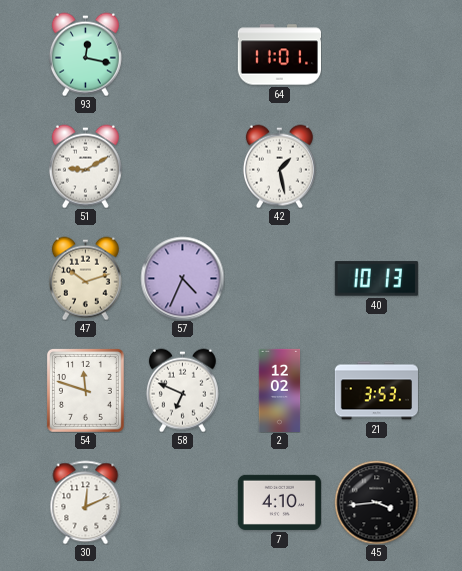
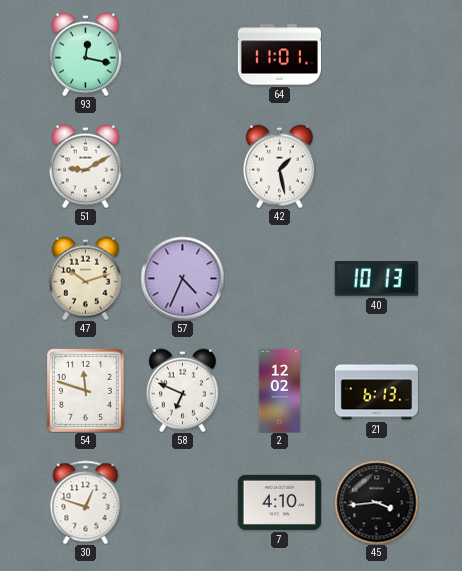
21: 3:53 -> 6:13
30: 12:11 -> 12:48
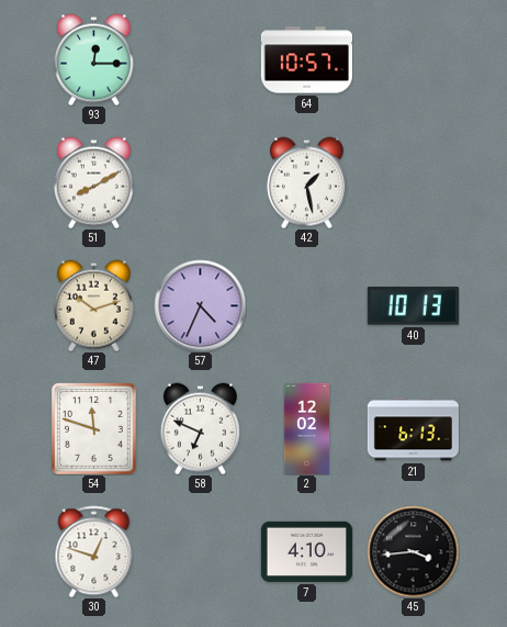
93: 12:17 -> 12:15
64: 11:01 -> 10:57
51: 9:10 -> 8:10
